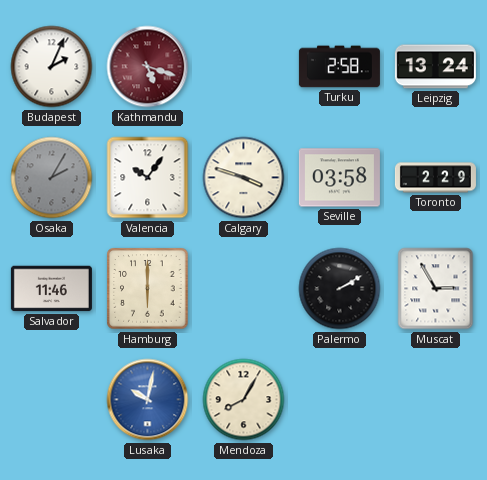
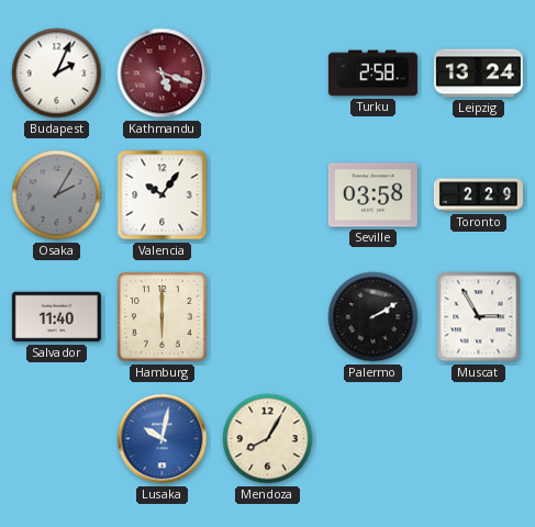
Calgary: 3:48 -> none
Salvador: 11:46 -> 11:40
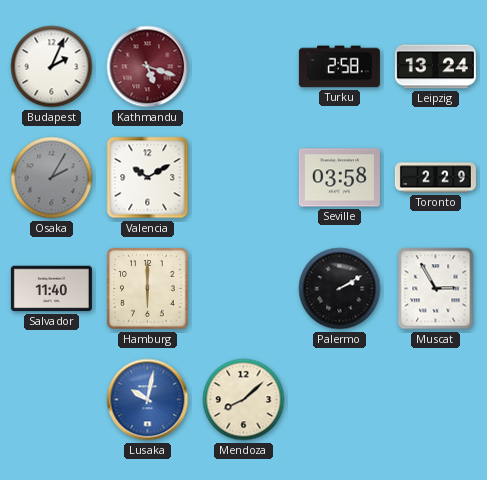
Valencia: 10:06 -> 10:10
Mendoza: 8:05 -> 8:08
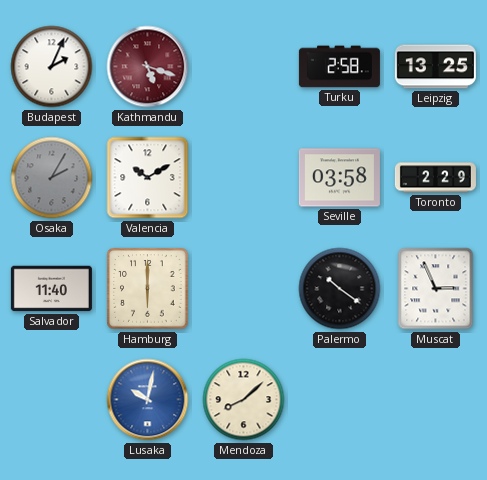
Leipzig: 13:24 -> 13:25
Palermo: 2:10 -> 10:21
Muscat: 2:55 -> 2:56
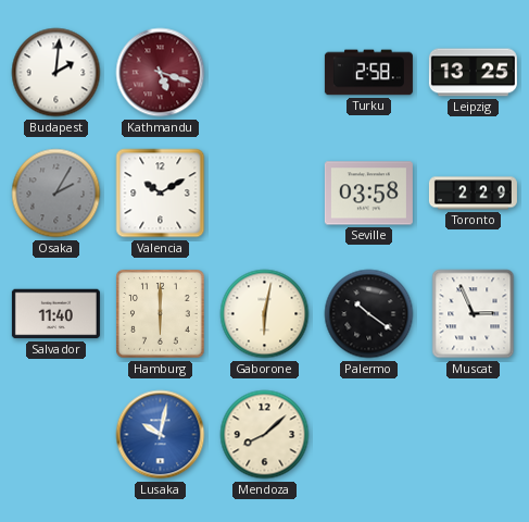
Budapest: 2:04 -> 2:01
Gaborone: none -> 6:02
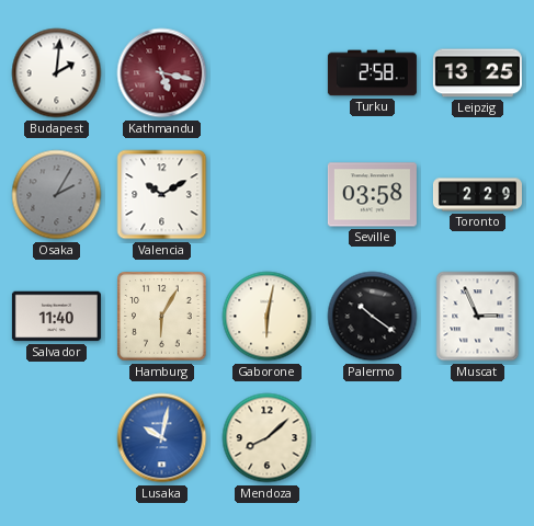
Kathmandu: 5:18 -> 5:17
Hamburg: 6:00 -> 6:05
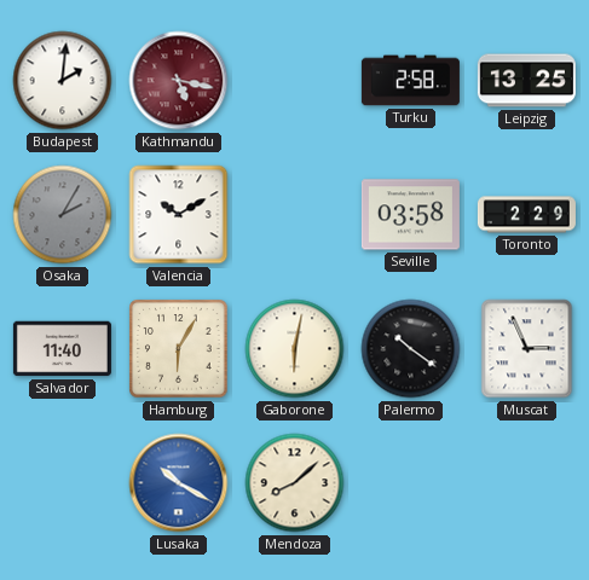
Lusaka: 10:02 -> 10:20
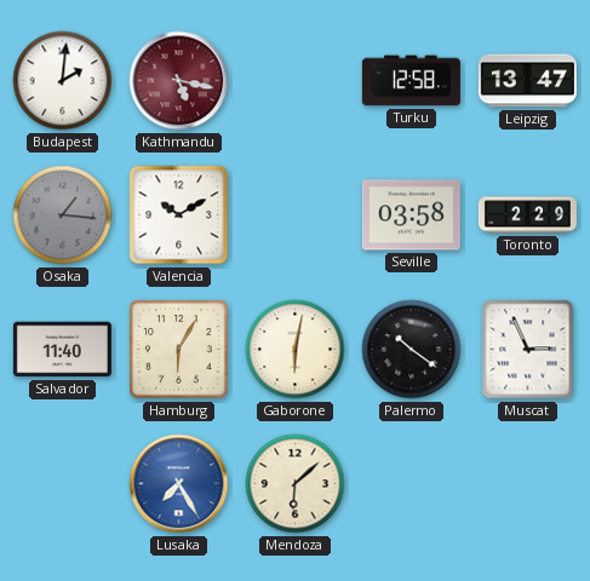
Turku: 2:58 -> 12:58
Leipzig: 13:25 -> 13:47
Osaka: 2:05 -> 1:16
Lusaka: 10:20 -> 7:25
Mendoza: 8:08 -> 6:08
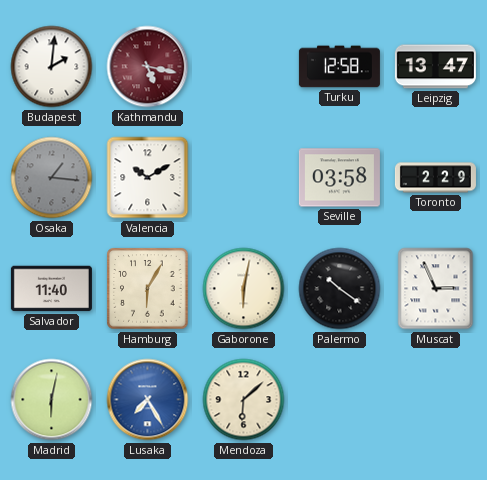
Madrid: none -> 6:02
